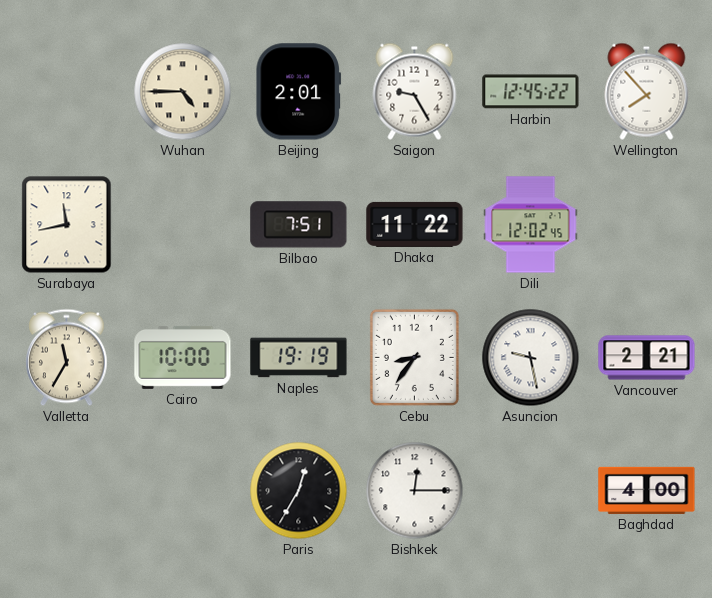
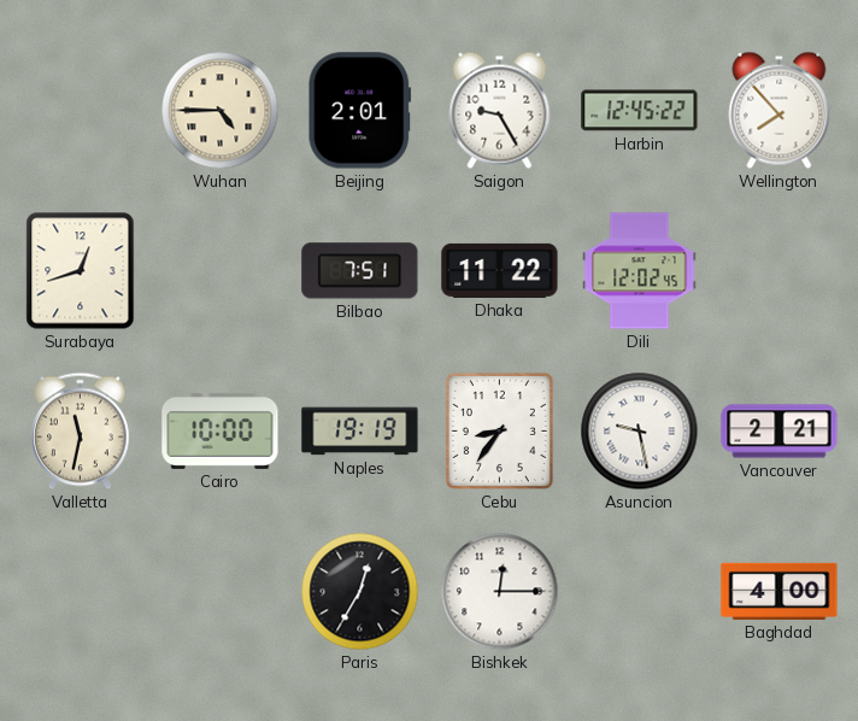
Surabaya: 11:43 -> 12:42
Valletta: 11:35 -> 11:32
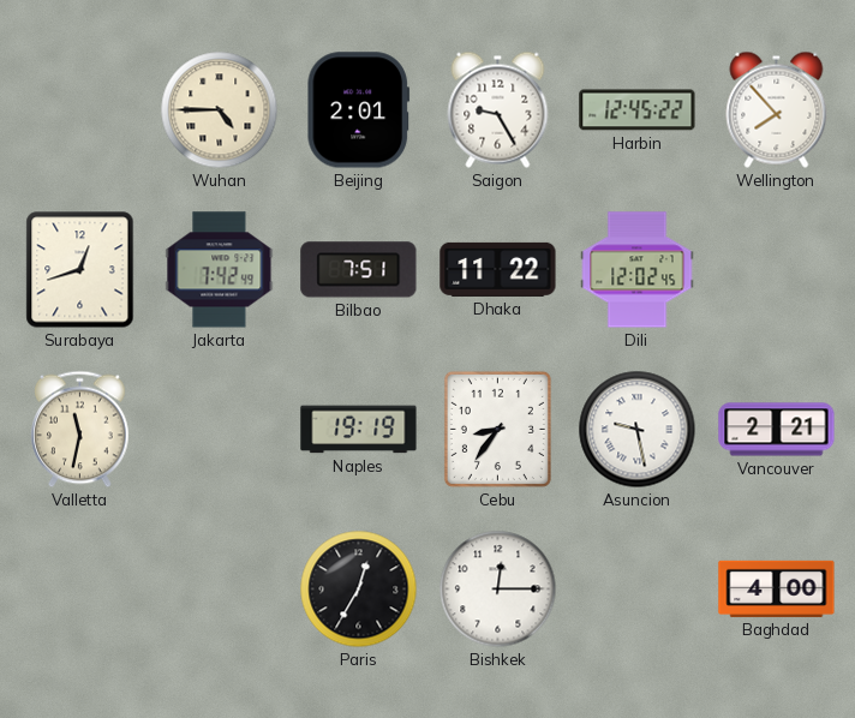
Jakarta: none -> 7:42
Cairo: 10:00 -> none
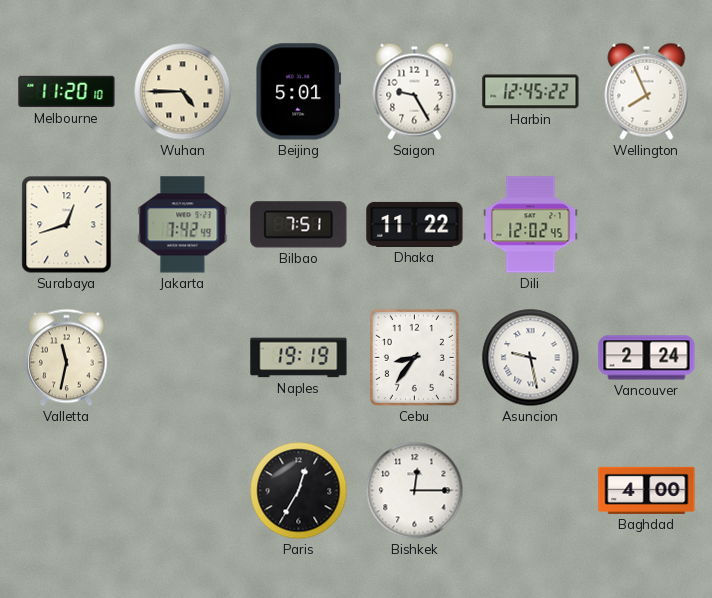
Melbourne: none -> 11:20
Beijing: 2:01 -> 5:01
Wellington: 7:53 -> 7:56
Vancouver: 2:21 -> 2:24
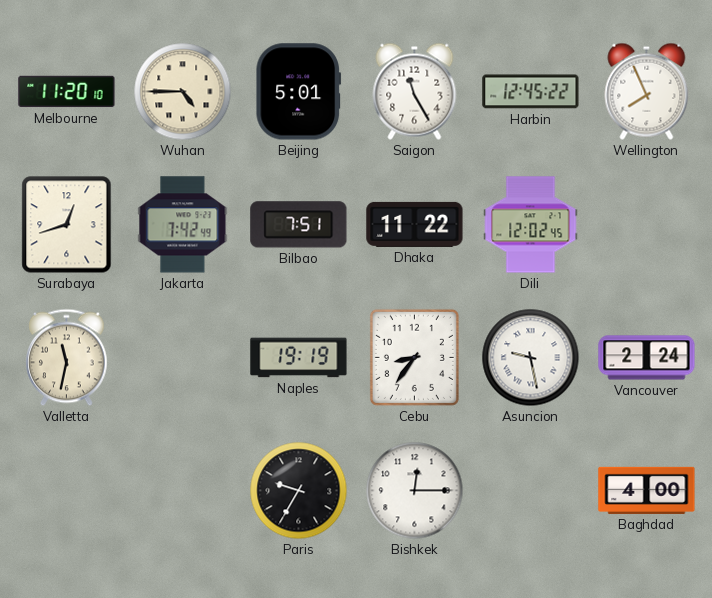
Saigon: 9:25 -> 11:25
Paris: 12:35 -> 9:35
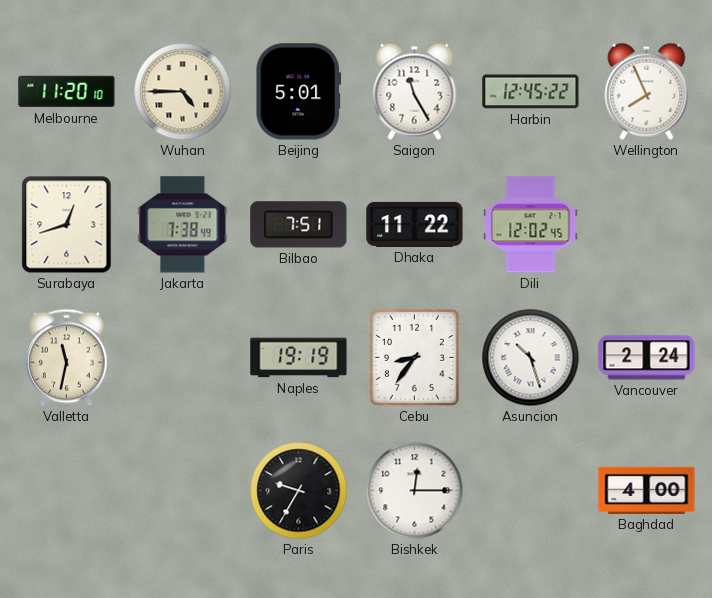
Jakarta: 7:42 -> 7:38
Asuncion: 9:28 -> 10:27
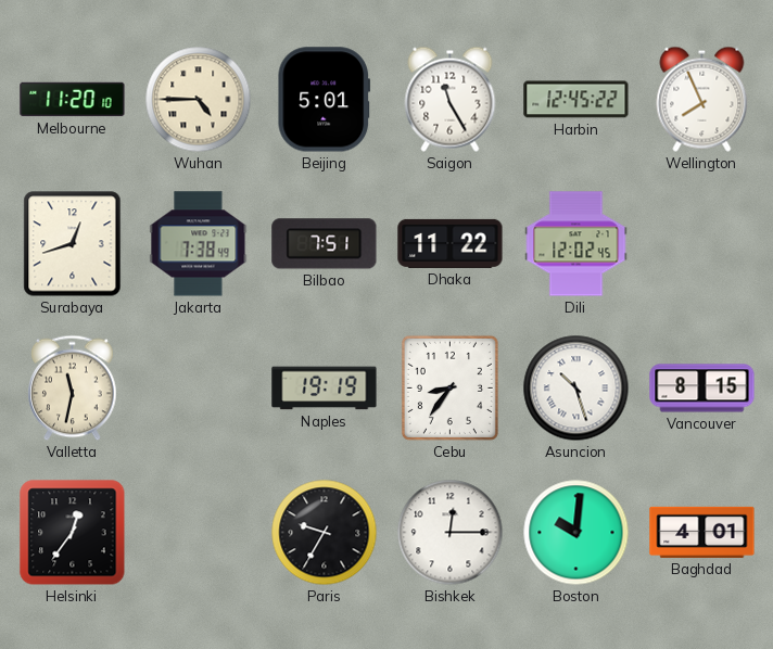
Vancouver: 2:24 -> 8:15
Helsinki: none -> 12:36
Boston: none -> 10:01
Baghdad: 4:00 -> 4:01
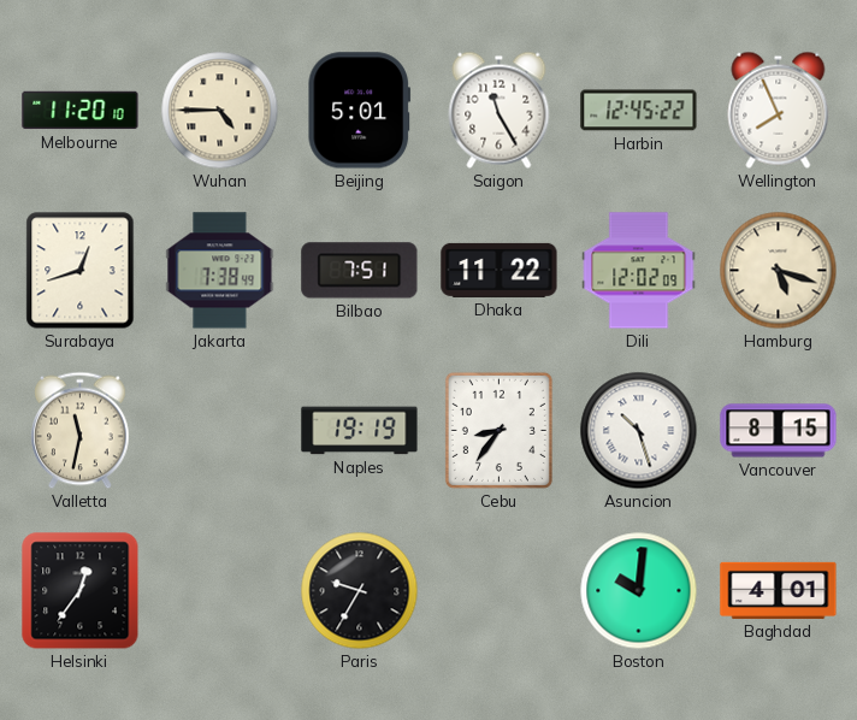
Dili: 12:02:45 -> 12:02:09
Hamburg: none -> 5:18
Bishkek: 12:15 -> none
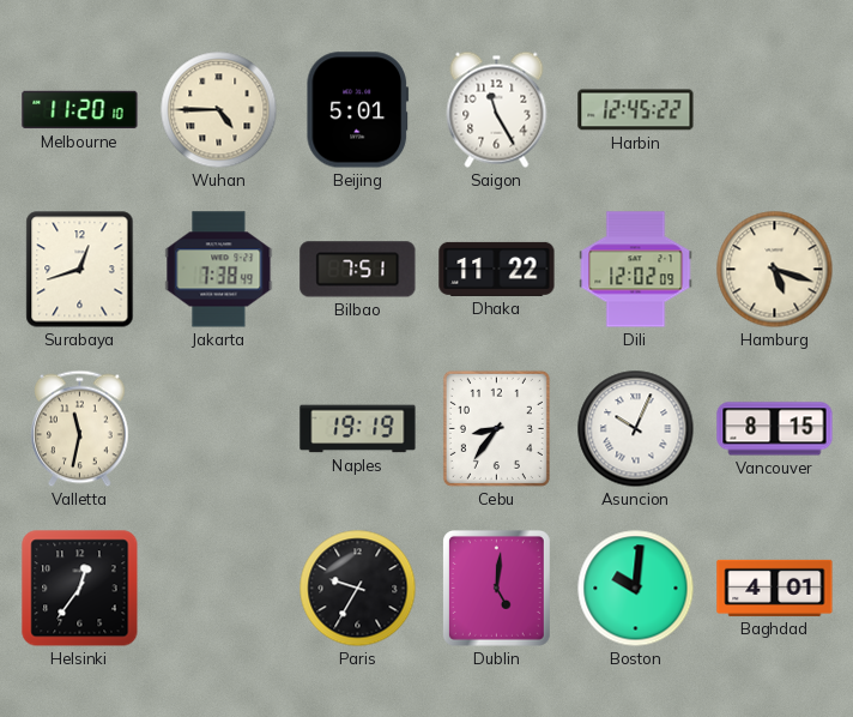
Wellington: 7:56 -> none
Asuncion: 10:27 -> 10:04
Dublin: none -> 5:01
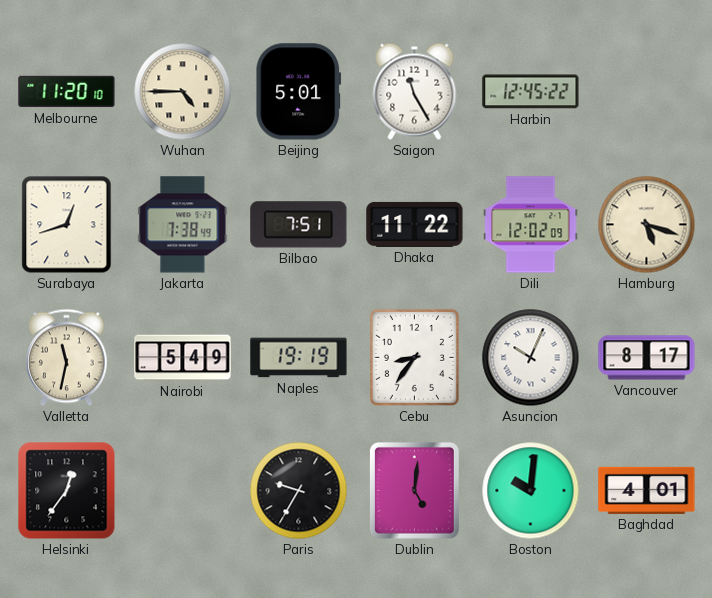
Nairobi: none -> 5:49
Vancouver: 8:15 -> 8:17
